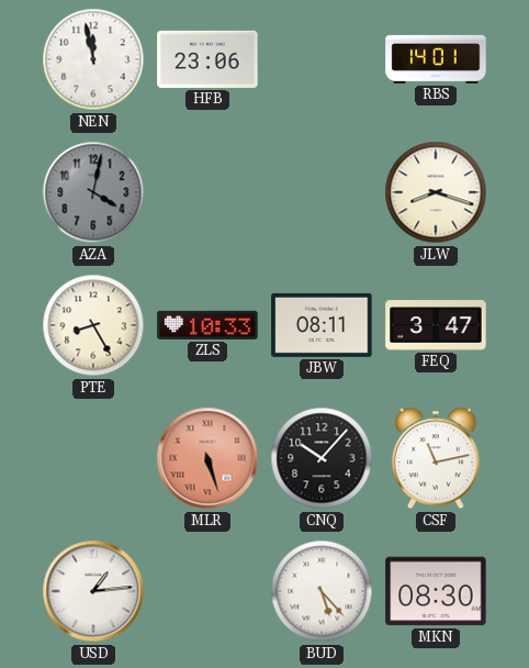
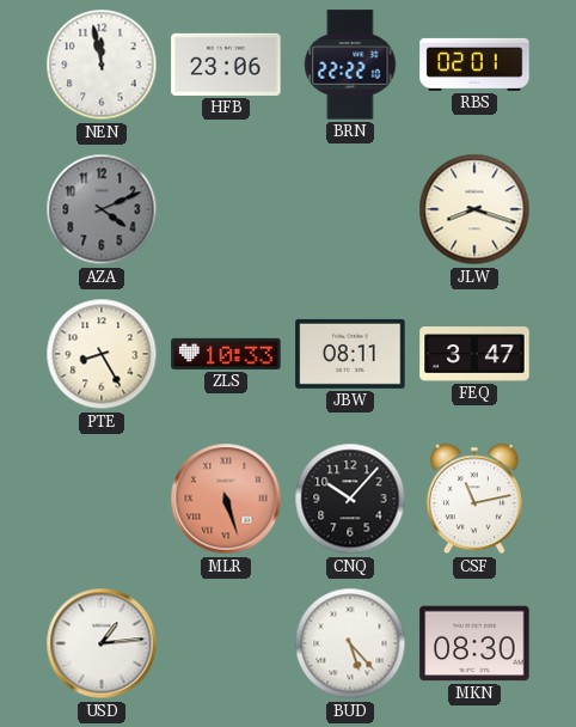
BRN: none -> 22:22
RBS: 14:01 -> 02:01
AZA: 4:02 -> 4:11
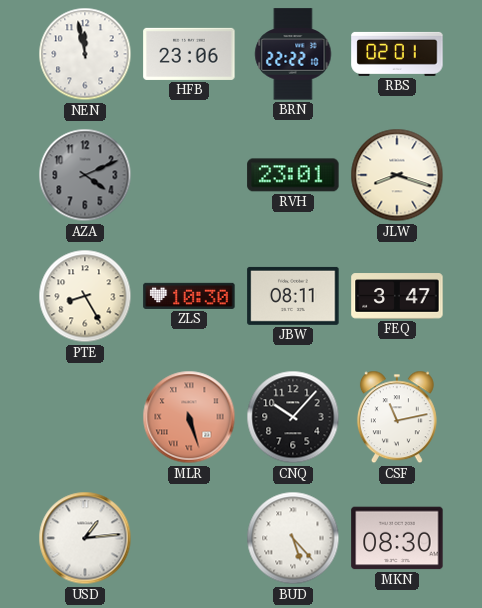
RVH: none -> 23:01
ZLS: 10:33 -> 10:30
